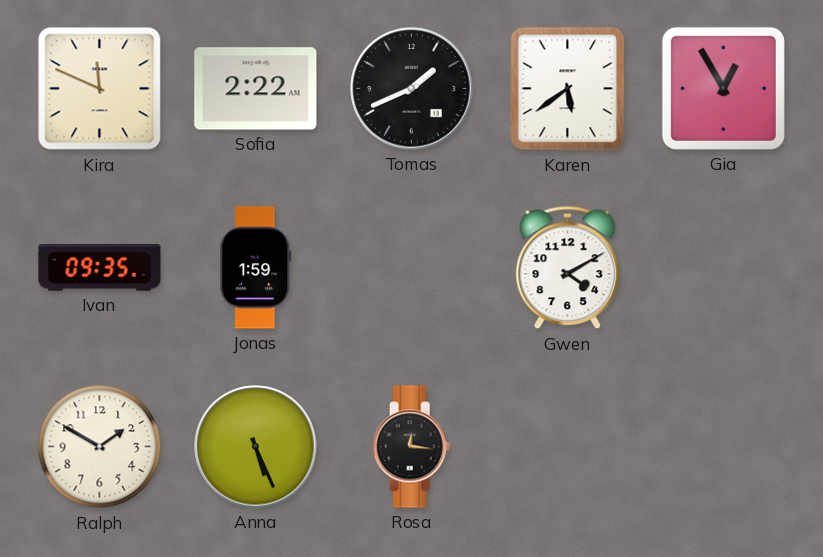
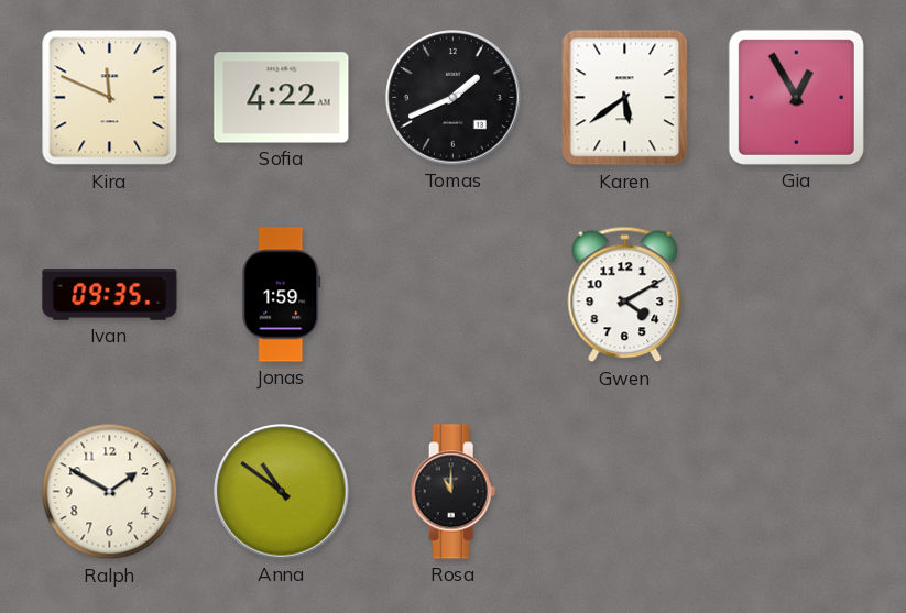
Sofia: 2:22 -> 4:22
Anna: 5:26 -> 10:51
Rosa: 12:16 -> 11:00
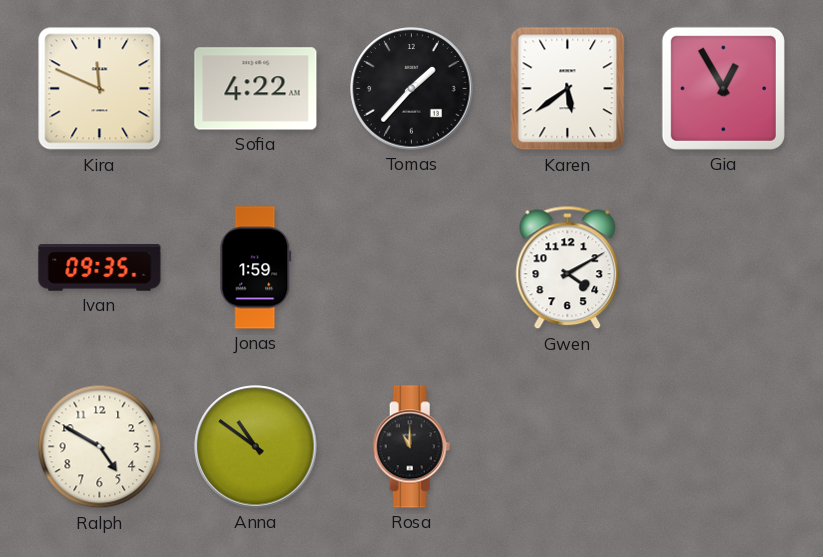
Tomas: 1:41 -> 1:37
Ralph: 1:50 -> 4:50
